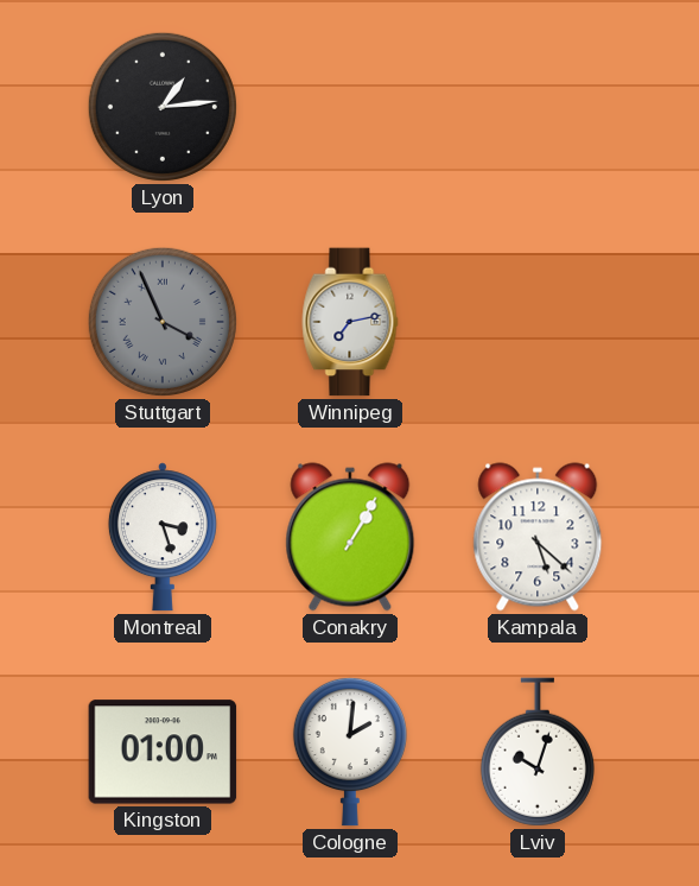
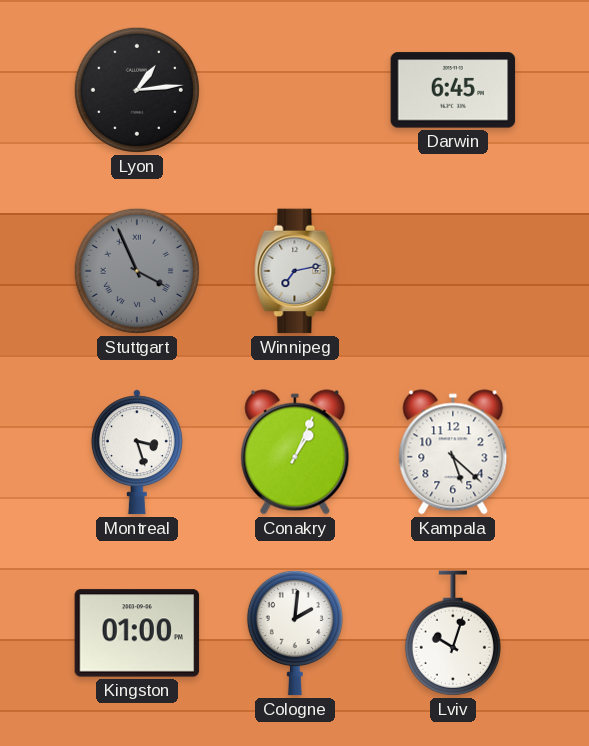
Darwin: none -> 6:45
Conakry: 1:05 -> 1:04
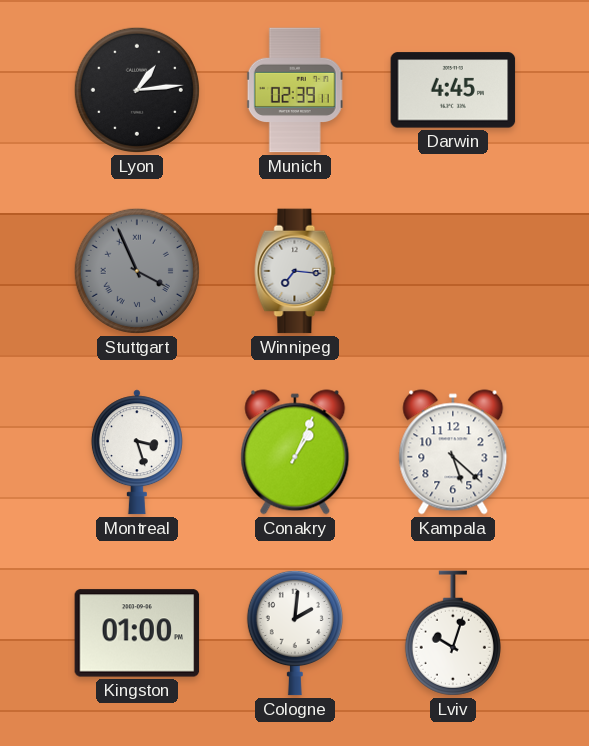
Munich: none -> 02:39
Darwin: 6:45 -> 4:45
Winnipeg: 7:13 -> 7:16
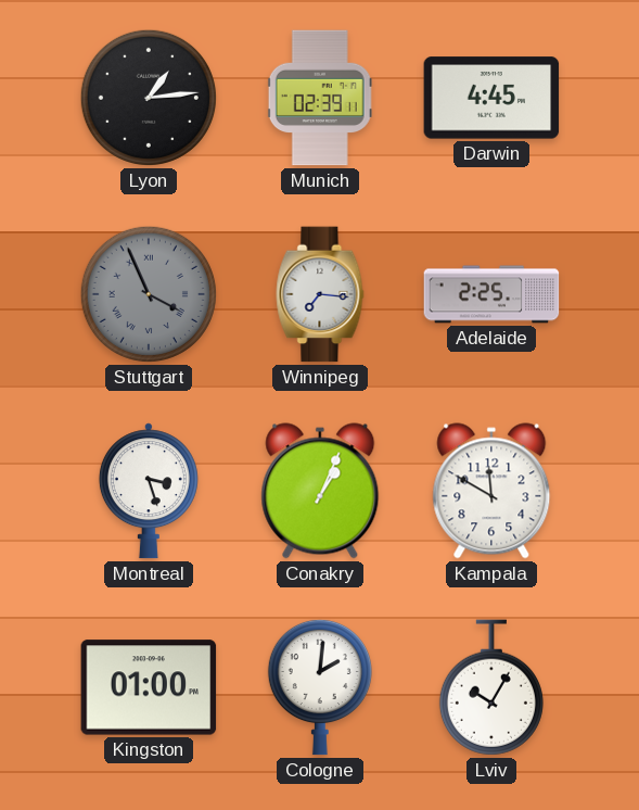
Adelaide: none -> 2:25
Kampala: 5:22 -> 11:50
Lviv: 10:03 -> 10:05
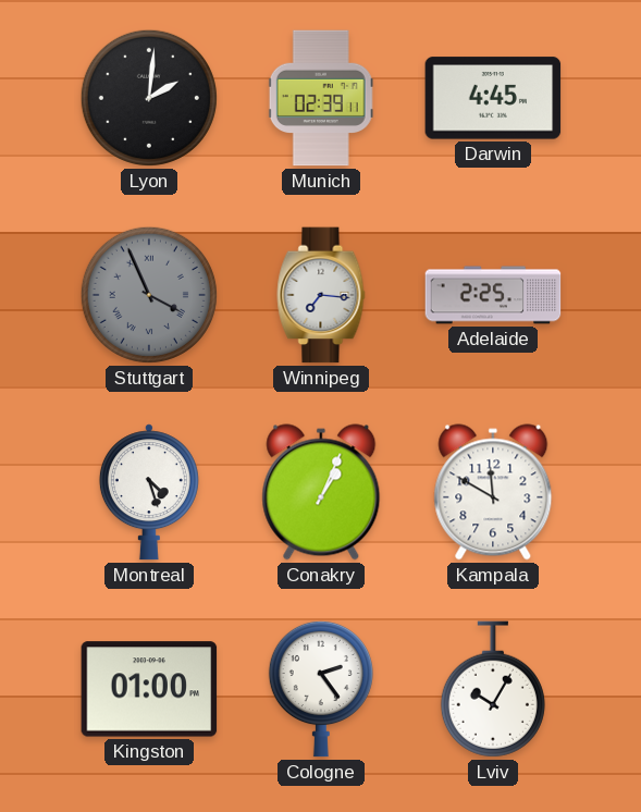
Lyon: 1:14 -> 2:01
Montreal: 3:27 -> 4:27
Cologne: 2:01 -> 2:24
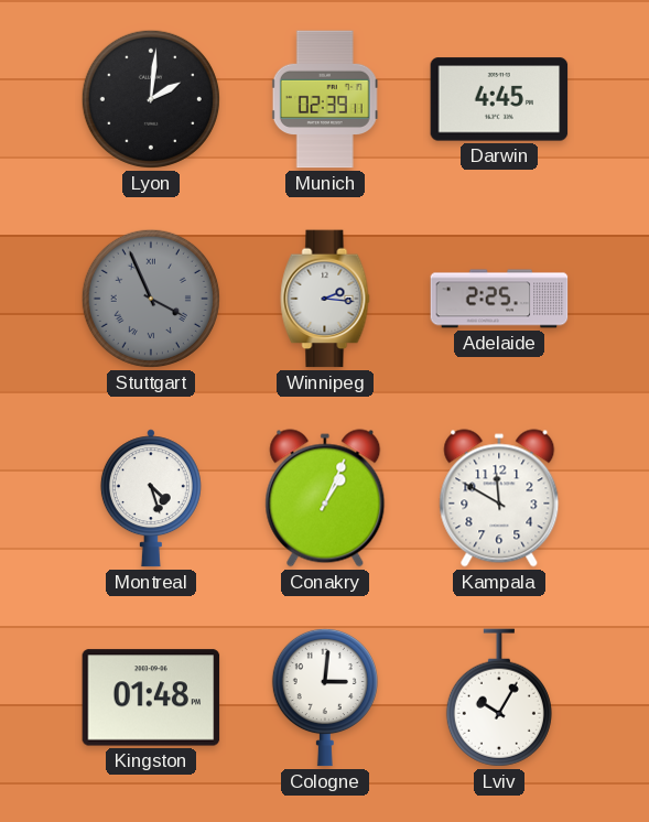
Winnipeg: 7:16 -> 2:16
Kingston: 01:00 -> 01:48
Cologne: 2:24 -> 3:01
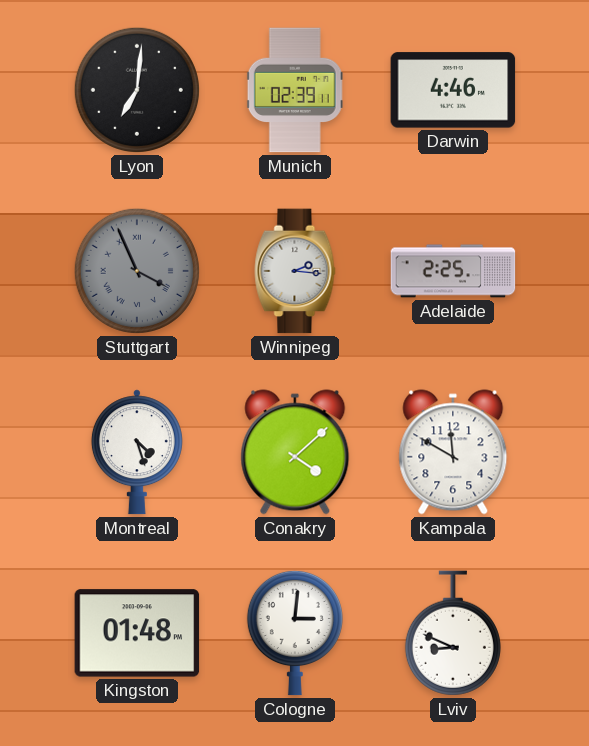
Lyon: 2:01 -> 7:01
Darwin: 4:45 -> 4:46
Conakry: 1:04 -> 4:08
Lviv: 10:05 -> 8:49
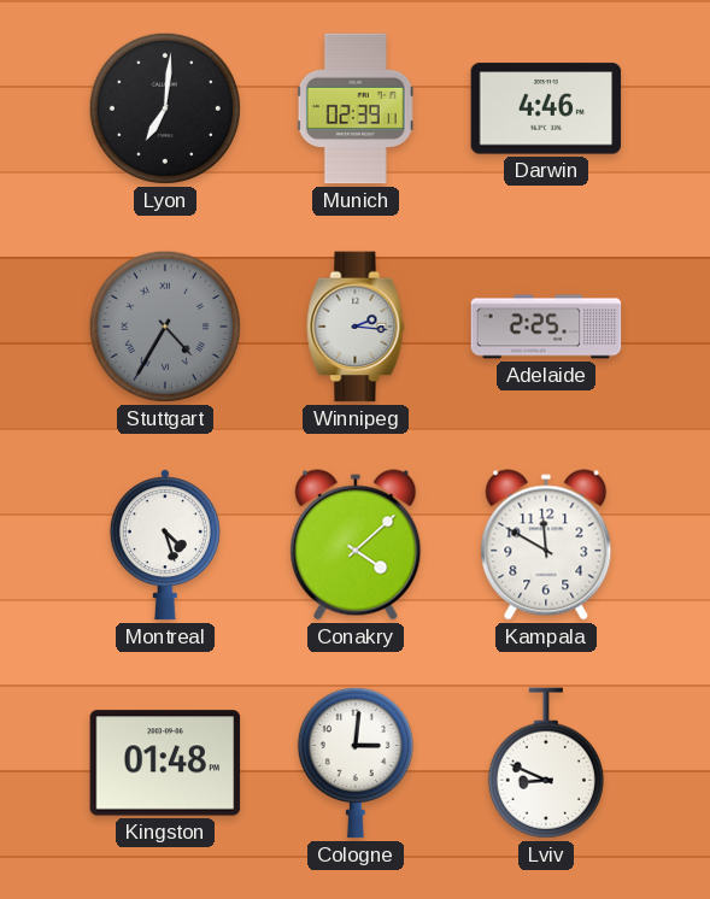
Stuttgart: 3:56 -> 4:35
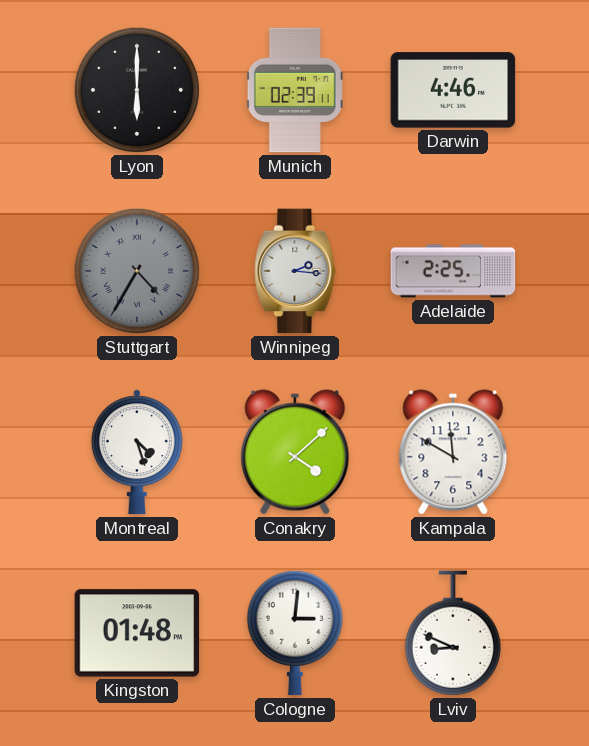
Lyon: 7:01 -> 6:00
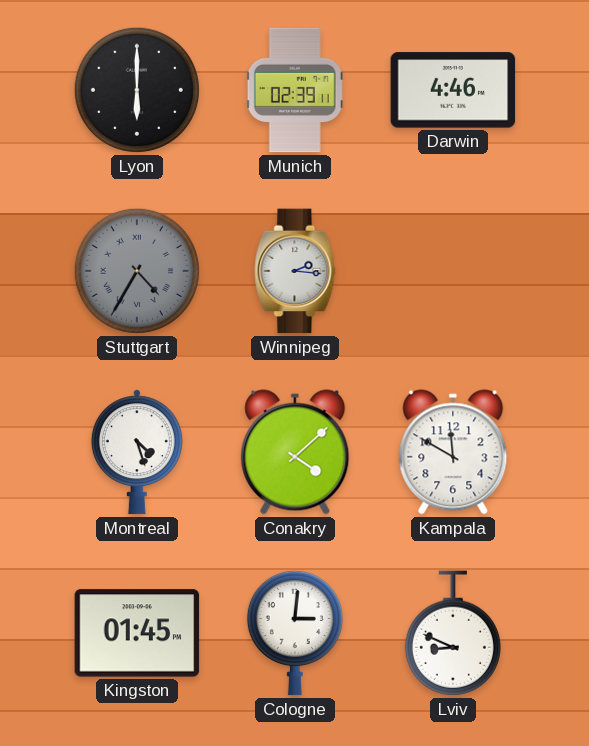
Adelaide: 2:25 -> none
Kingston: 01:48 -> 01:45
